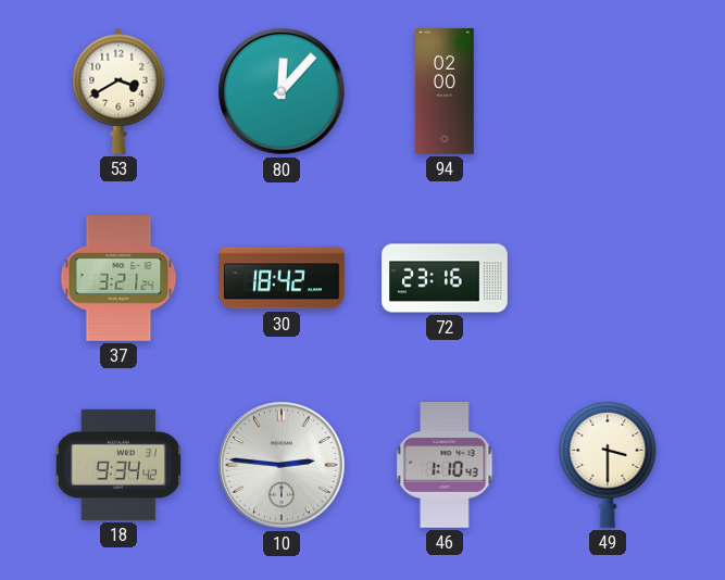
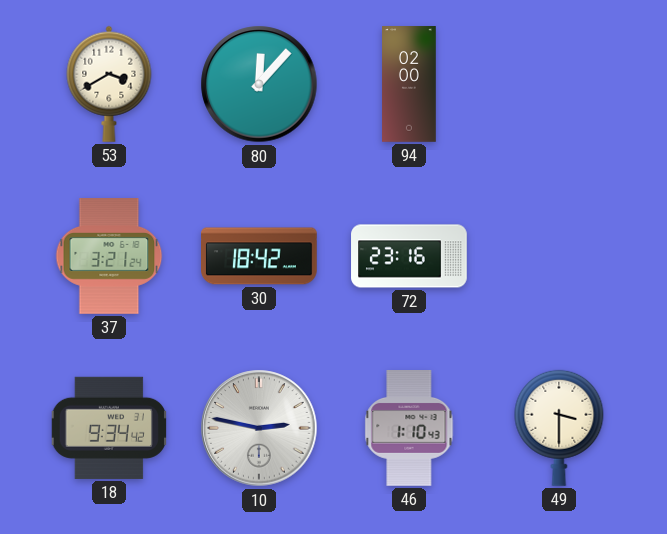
10: 2:46 -> 2:47
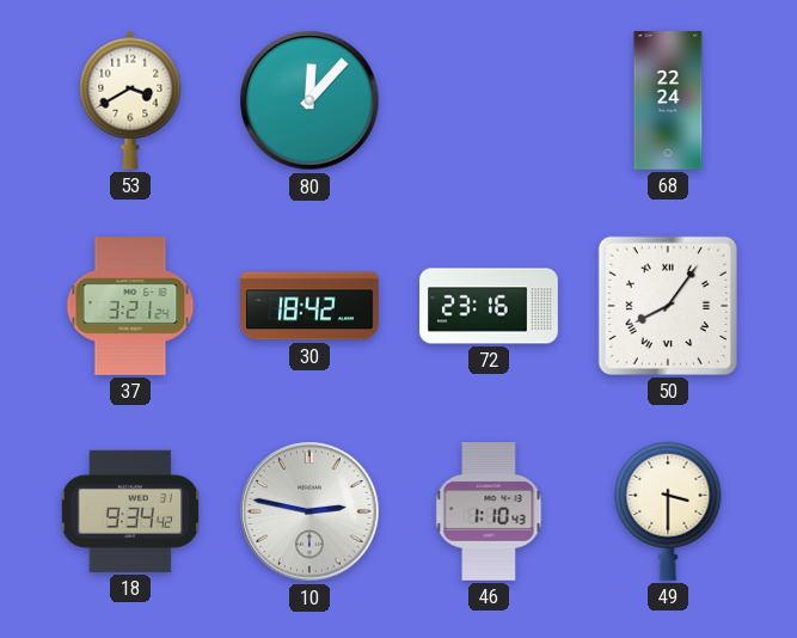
94: 02:00 -> none
68: none -> 22:24
50: none -> 8:06
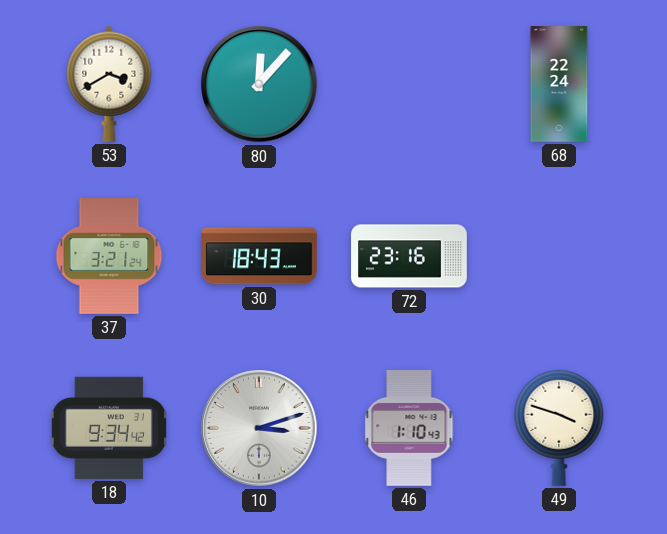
30: 18:42 -> 18:43
50: 8:06 -> none
10: 2:47 -> 3:12
49: 3:30 -> 3:48
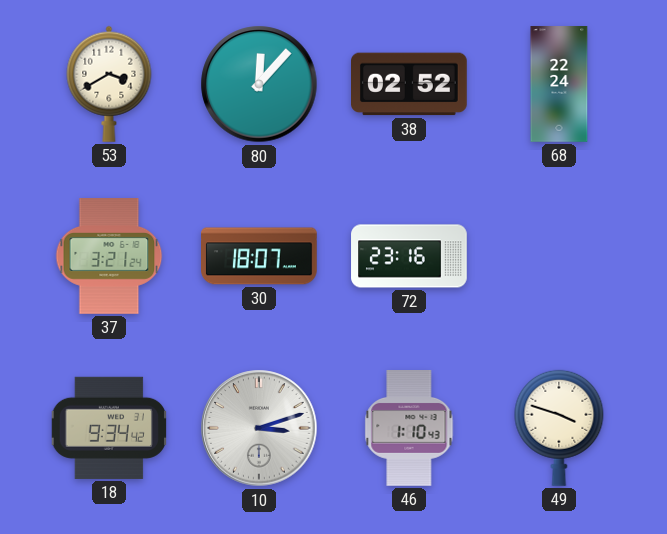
38: none -> 02:52
30: 18:43 -> 18:07
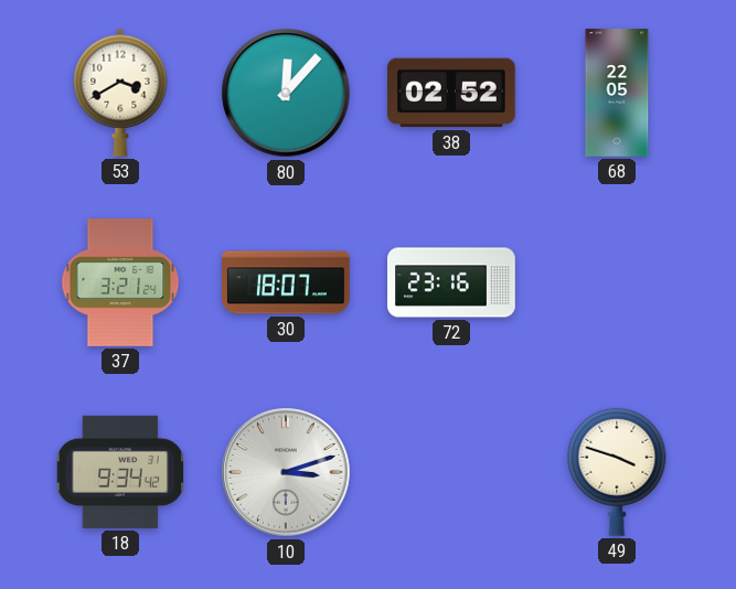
68: 22:24 -> 22:05
46: 1:10 -> none
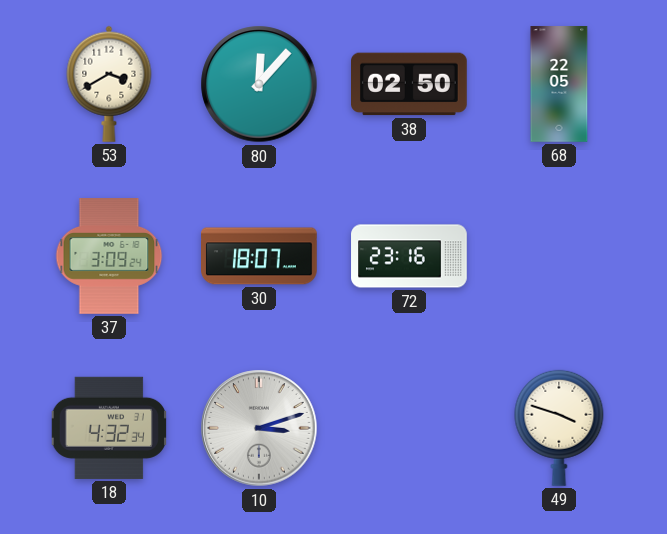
38: 02:52 -> 02:50
37: 3:21 -> 3:09
18: 9:34 -> 4:32
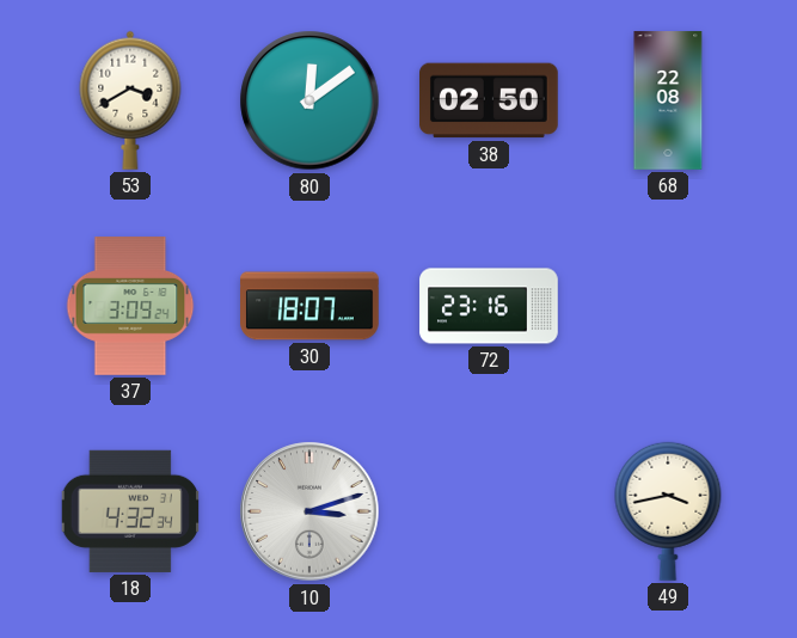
80: 12:07 -> 12:09
68: 22:05 -> 22:08
49: 3:48 -> 3:43
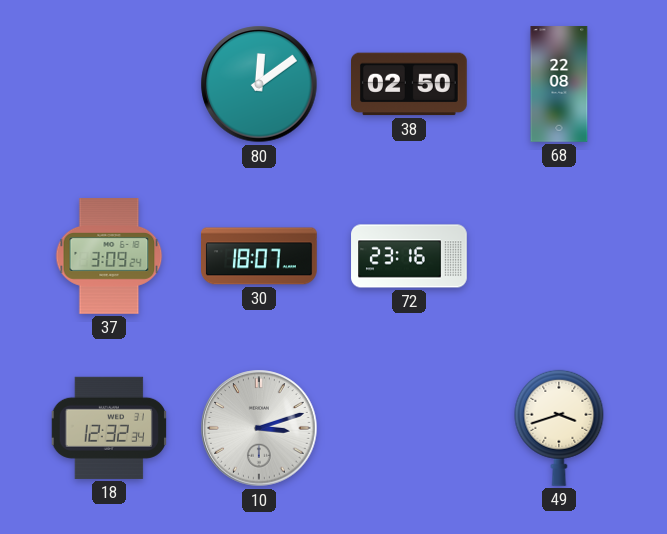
53: 3:40 -> none
18: 4:32 -> 12:32
49: 3:43 -> 3:42
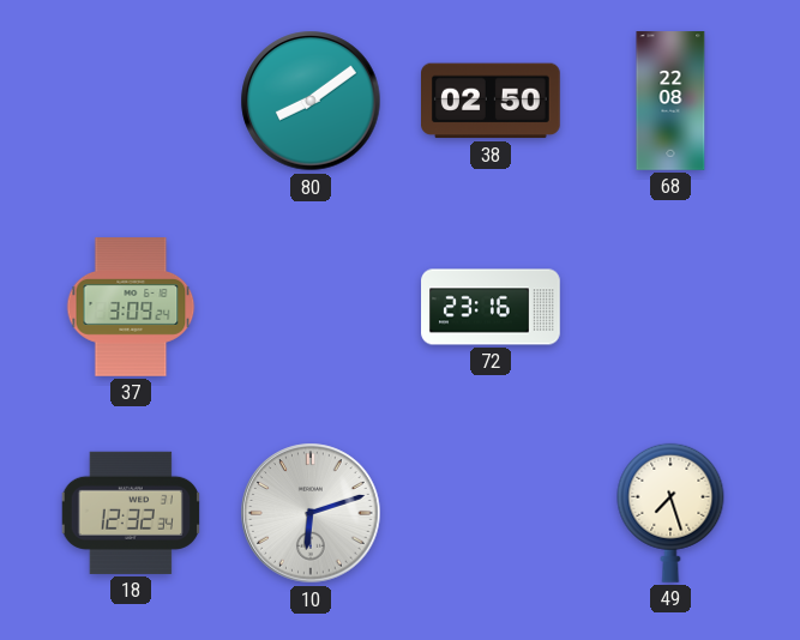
80: 12:09 -> 8:09
30: 18:07 -> none
10: 3:12 -> 6:12
49: 3:42 -> 7:27
